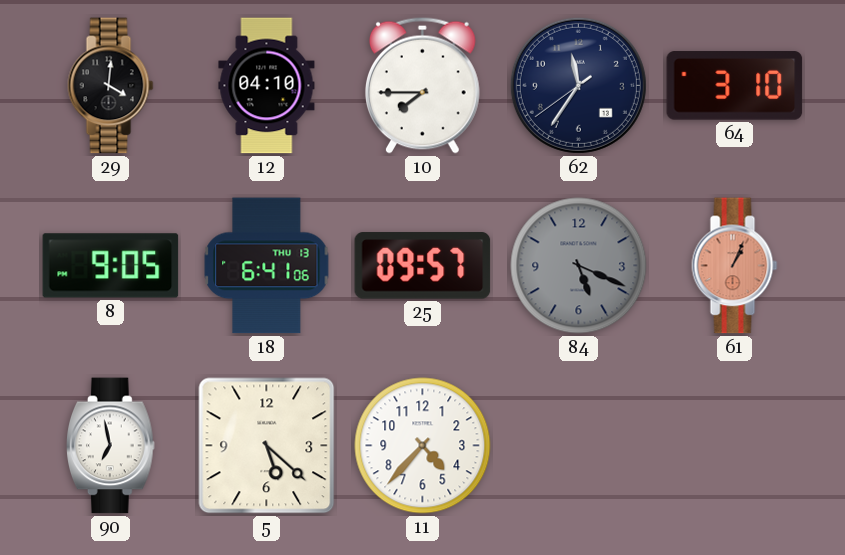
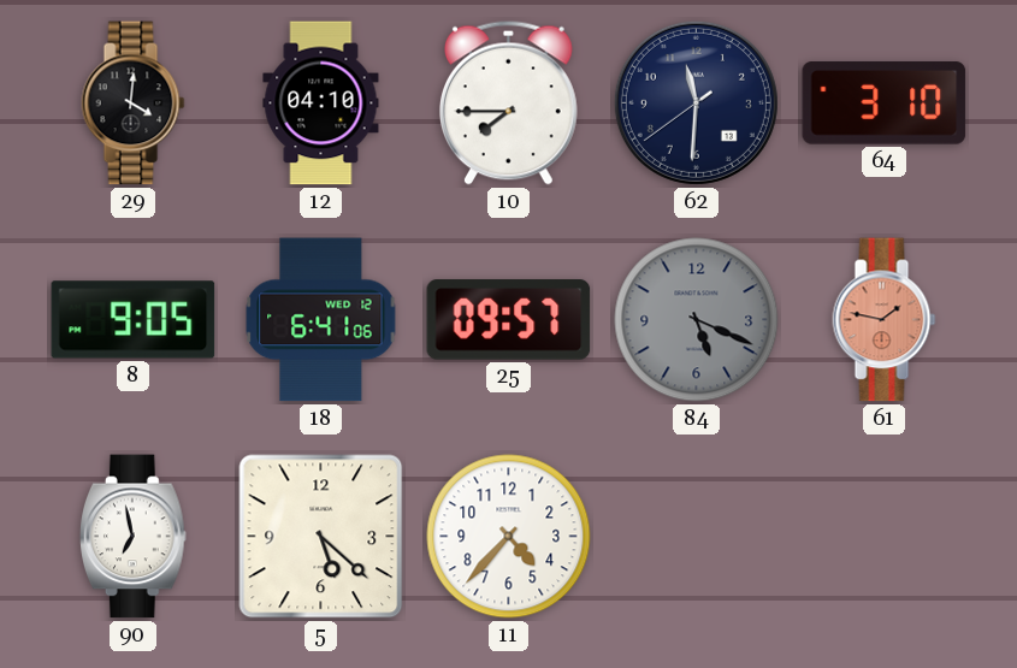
62: 11:35 -> 11:30
18 date: THU 13 -> WED 12
61: 1:04 -> 1:47
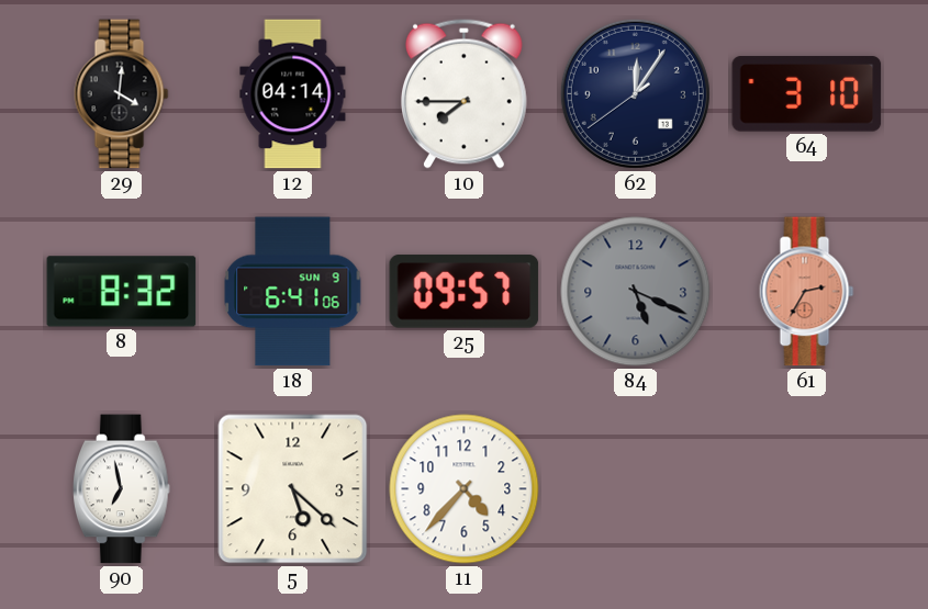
12: 04:10 -> 04:14
62: 11:30 -> 12:05
8: 9:05 -> 8:32
18 date: WED 12 -> SUN 9
61: 1:47 -> 2:35
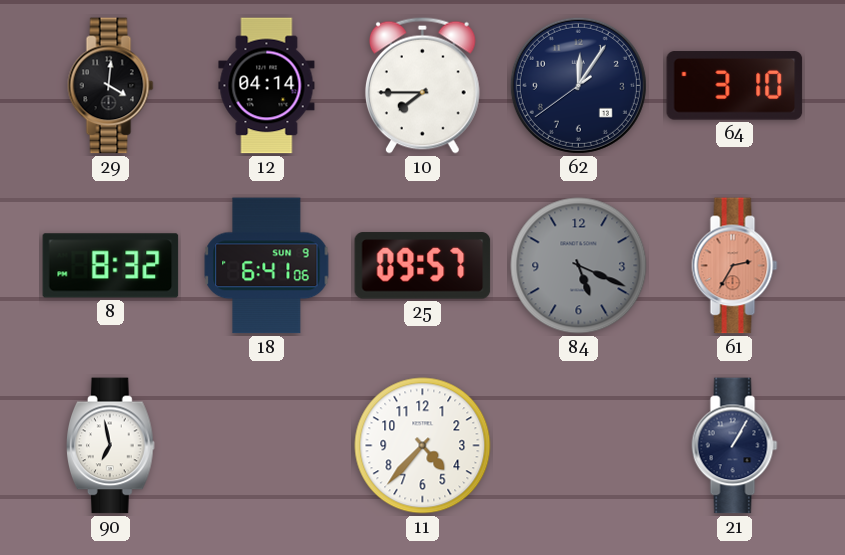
5: 5:22 -> none
21: none -> 1:05
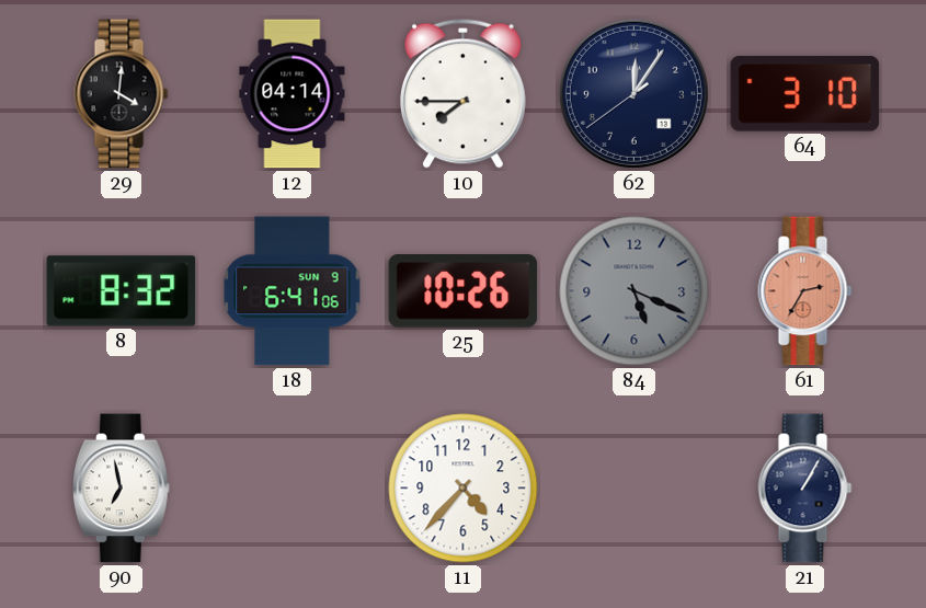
25: 09:57 -> 10:26
